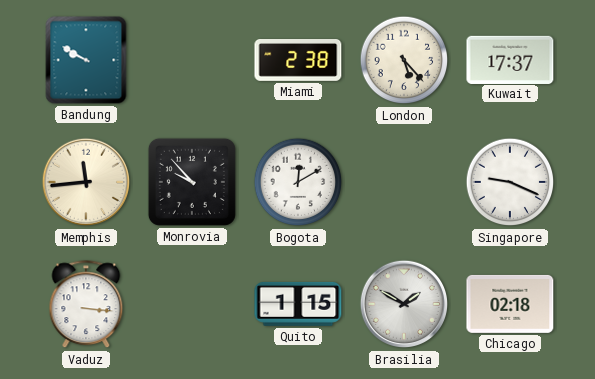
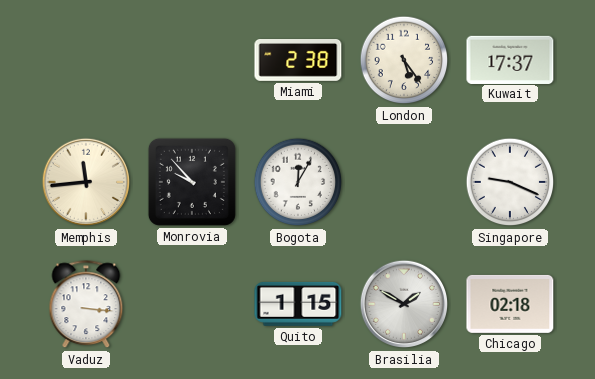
Bandung: 9:50 -> none
London: 5:23 -> 5:24
Bogota: 12:10 -> 12:05
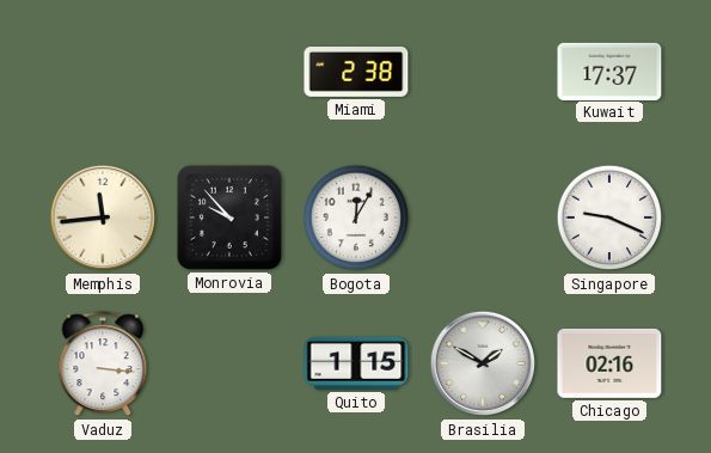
London: 5:24 -> none
Chicago: 02:18 -> 02:16
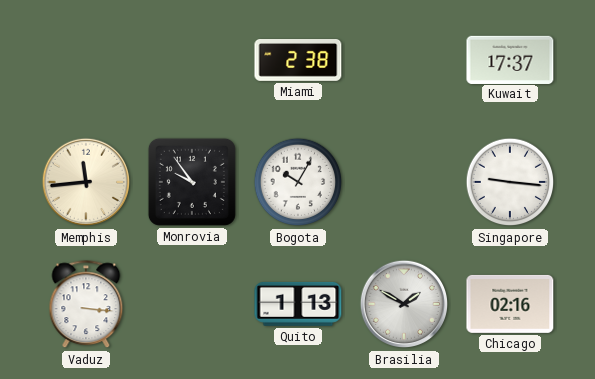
Monrovia: 9:53 -> 9:54
Bogota: 12:05 -> 10:05
Singapore: 9:19 -> 9:16
Quito: 1:15 -> 1:13
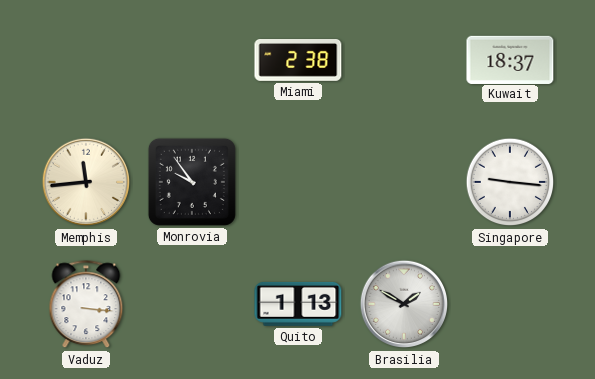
Kuwait: 17:37 -> 18:37
Bogota: 10:05 -> none
Chicago: 02:16 -> none
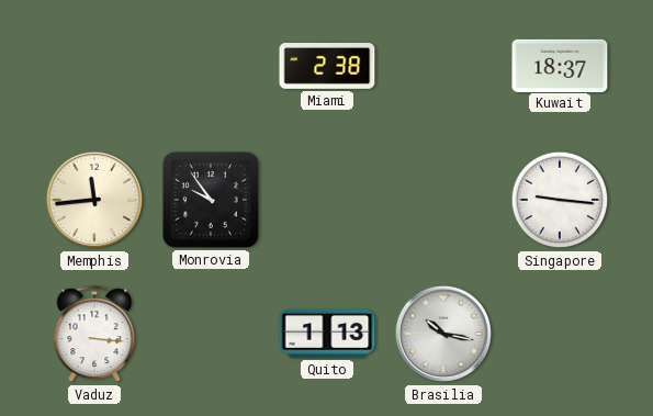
Brasilia: 1:50 -> 10:17
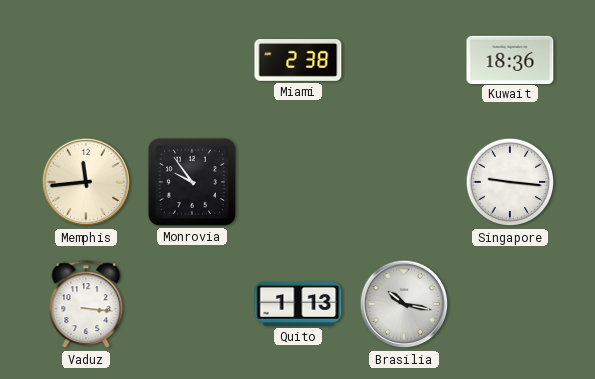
Kuwait: 18:37 -> 18:36
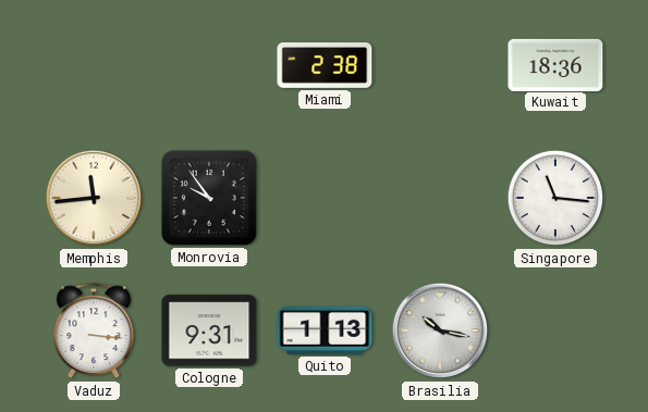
Singapore: 9:16 -> 11:16
Cologne: none -> 9:31
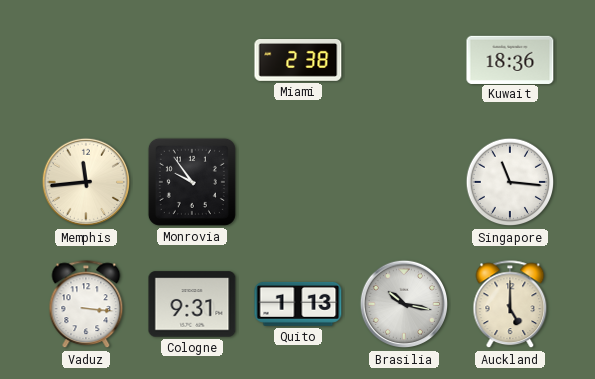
Auckland: none -> 5:00
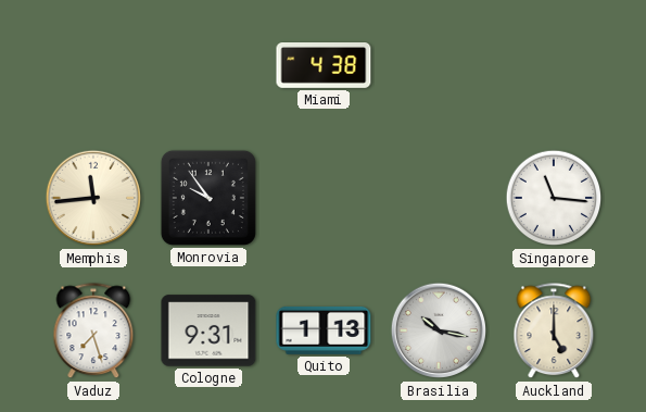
Miami: 2:38 -> 4:38
Kuwait: 18:36 -> none
Vaduz: 3:16 -> 7:27
